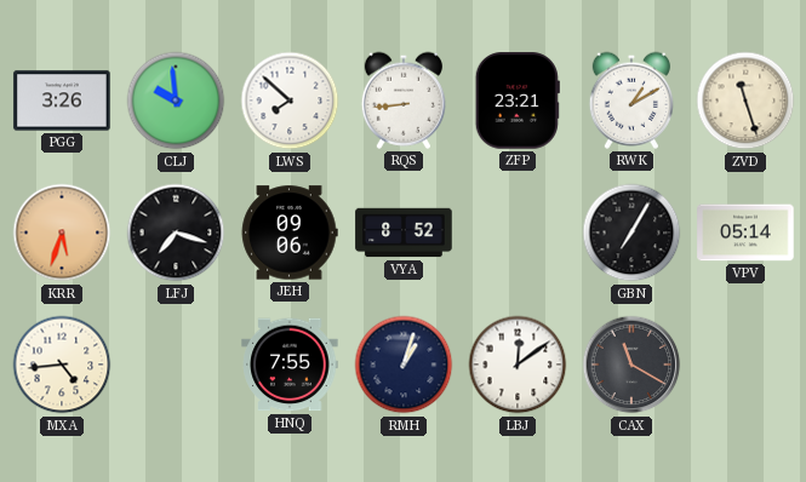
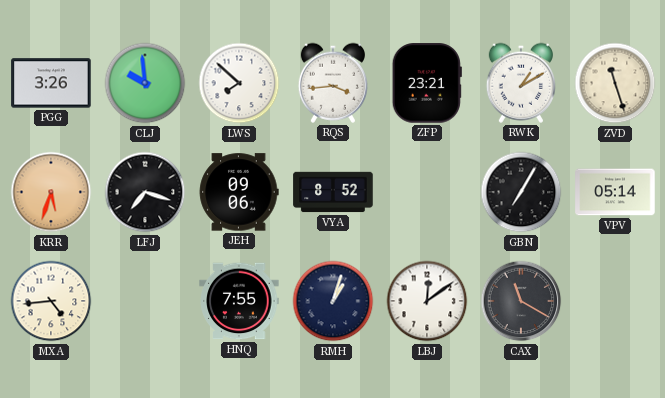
RQS: 8:44 -> 3:44
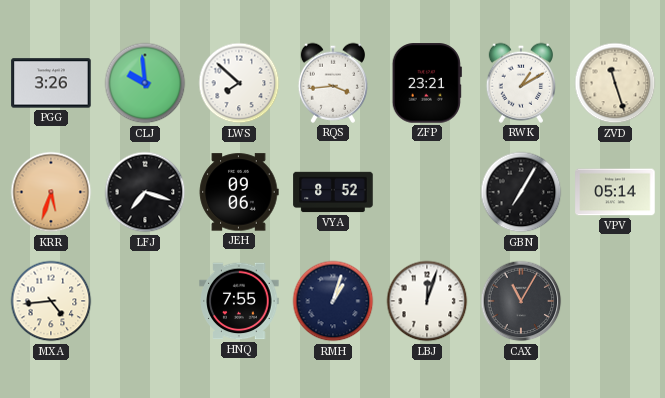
LBJ: 12:09 -> 12:03
CAX: 11:20 -> 11:05
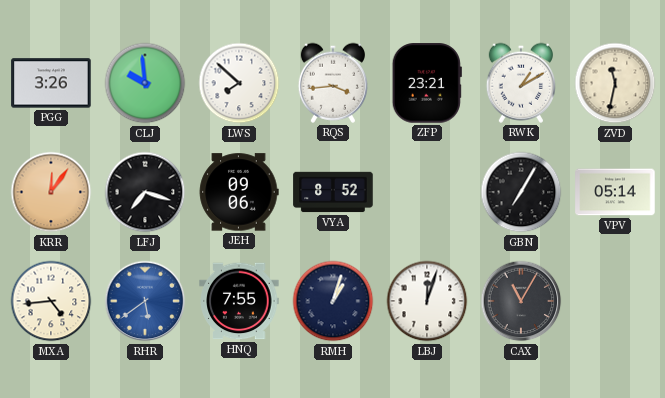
ZVD: 11:27 -> 11:32
KRR: 5:33 -> 12:06
RHR: none -> 5:39
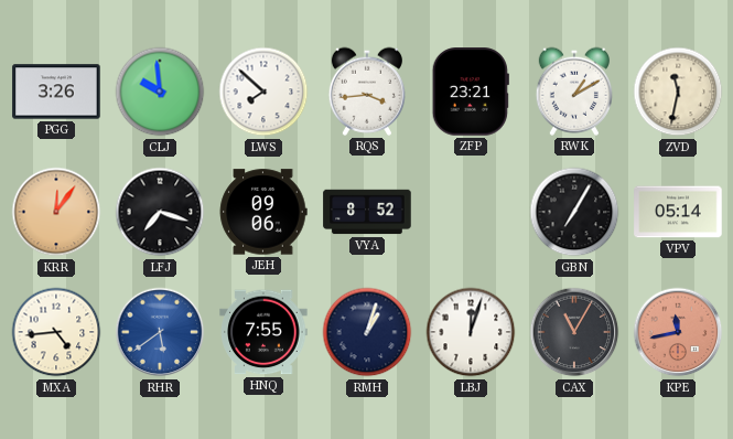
KPE: none -> 11:43
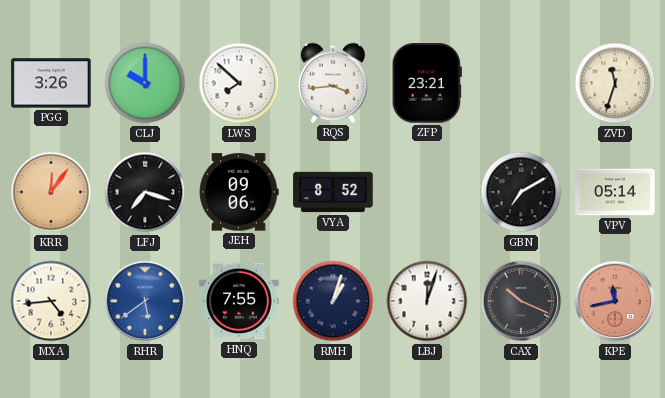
CLJ: 9:59 -> 10:00
RWK: 1:10 -> none
ZVD: 11:32 -> 11:33
GBN: 7:05 -> 7:10
CAX: 11:05 -> 10:19
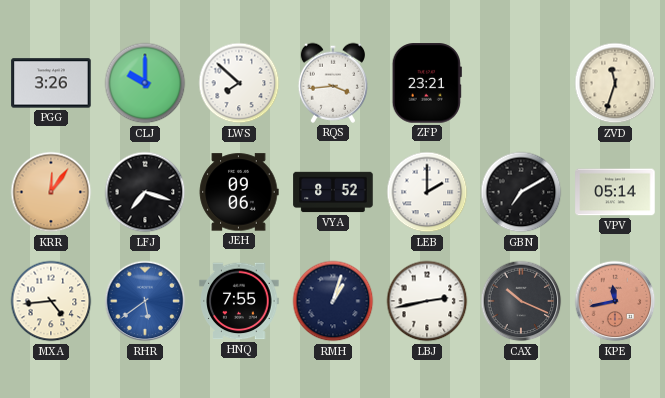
LEB: none -> 2:00
LBJ: 12:03 -> 2:43
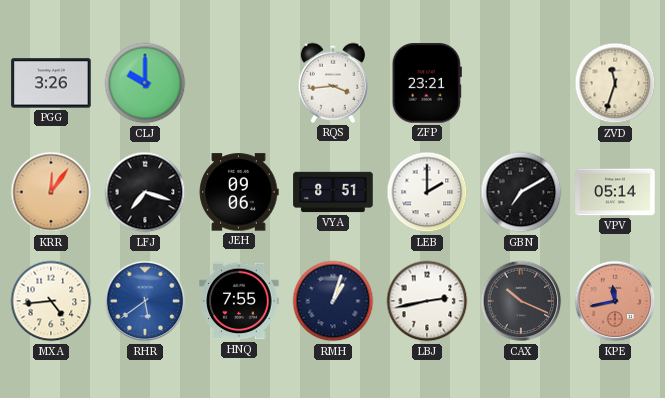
LWS: 7:52 -> none
VYA: 8:52 -> 8:51
